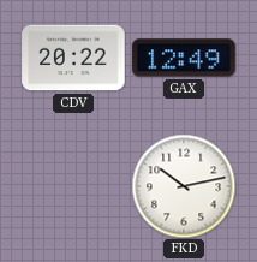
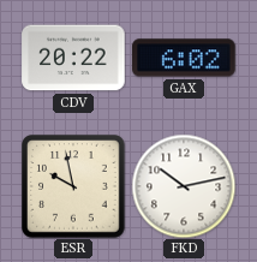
GAX: 12:49 -> 6:02
ESR: none -> 9:58
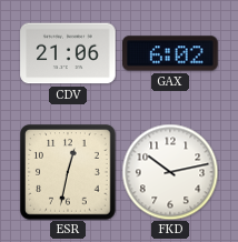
CDV: 20:22 -> 21:06
ESR: 9:58 -> 12:32
